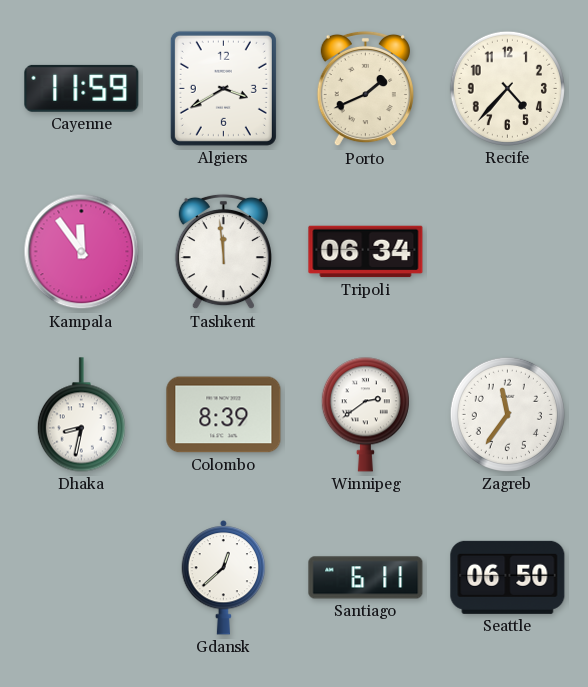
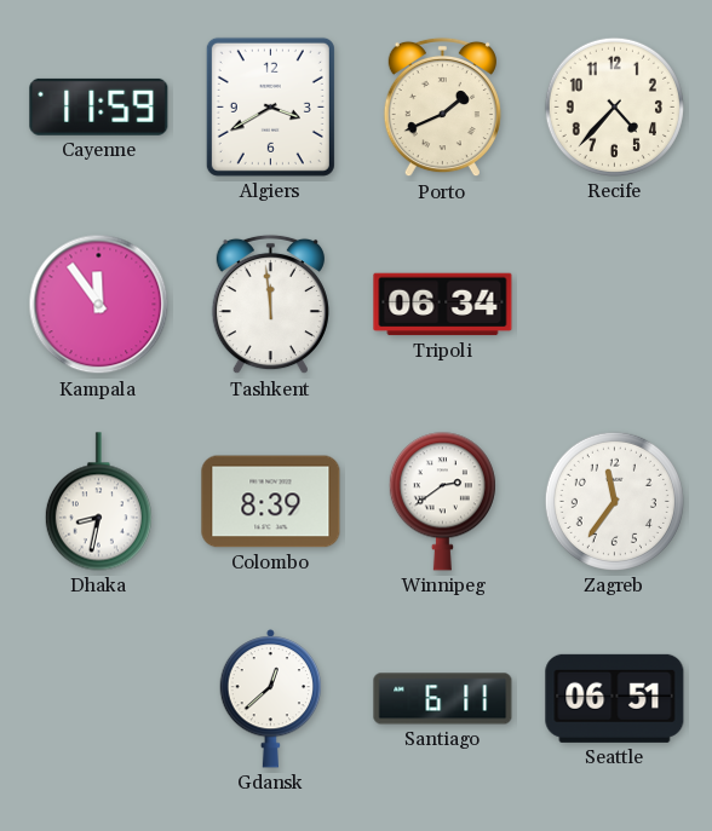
Seattle: 06:50 -> 06:51
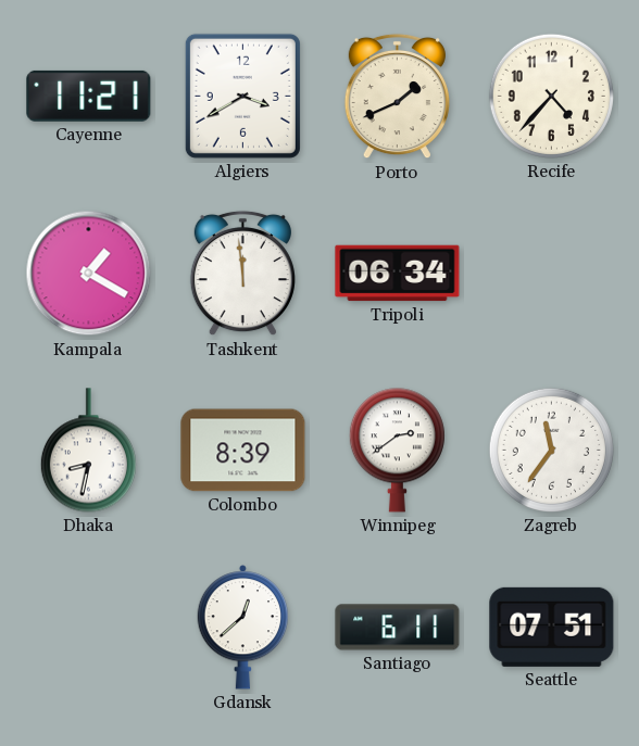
Cayenne: 11:59 -> 11:21
Kampala: 11:54 -> 1:20
Seattle: 06:51 -> 07:51
